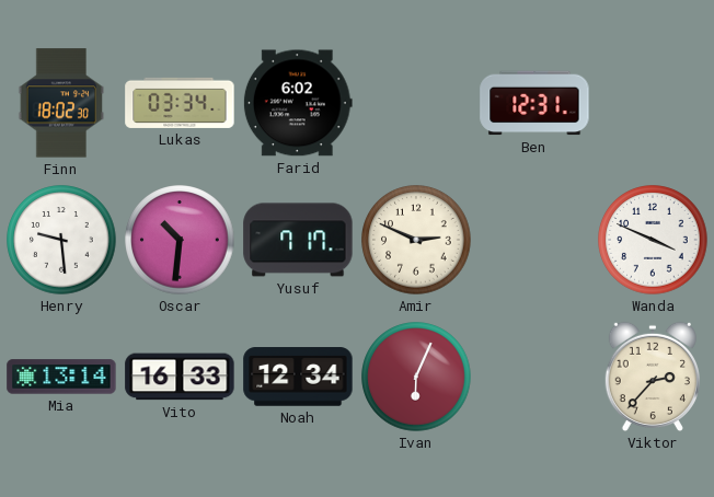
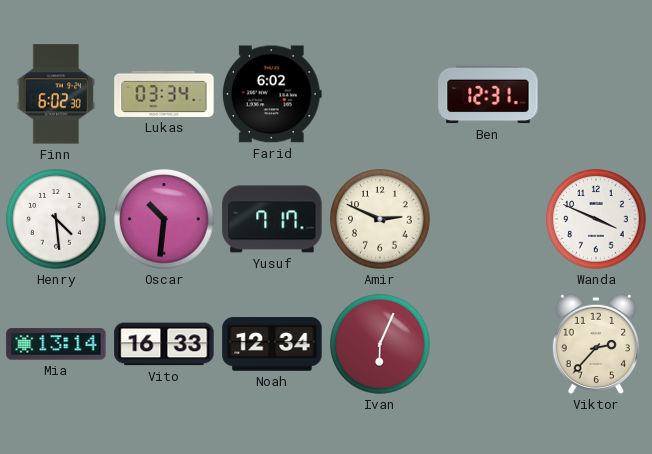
Finn: 18:02 -> 6:02
Henry: 9:29 -> 4:29
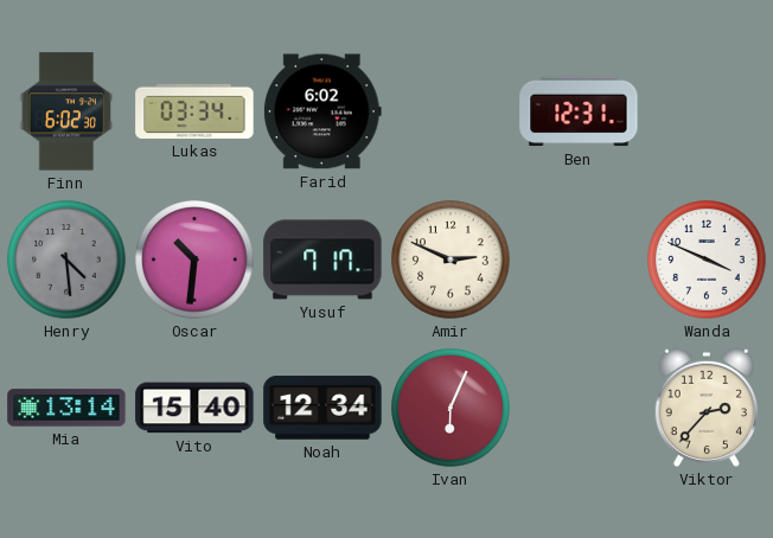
Henry dial: white -> grey
Vito: 16:33 -> 15:40
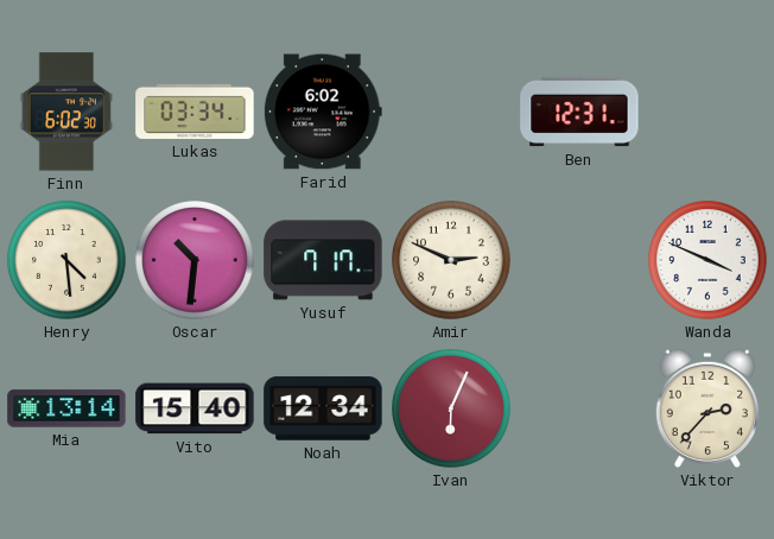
Henry dial: grey -> cream
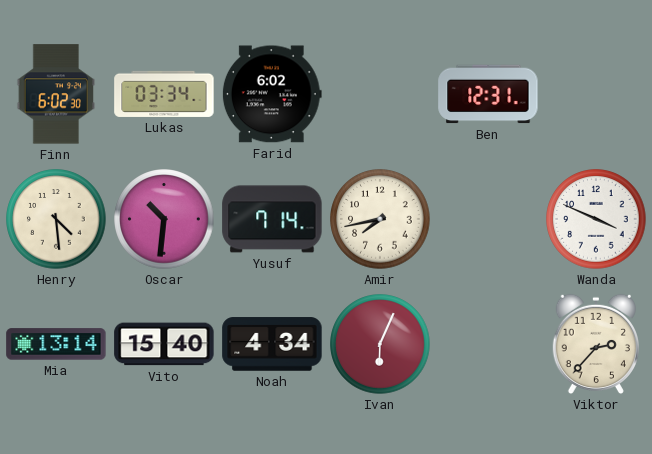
Yusuf: 7:17 -> 7:14
Amir: 2:49 -> 7:43
Noah: 12:34 -> 4:34
